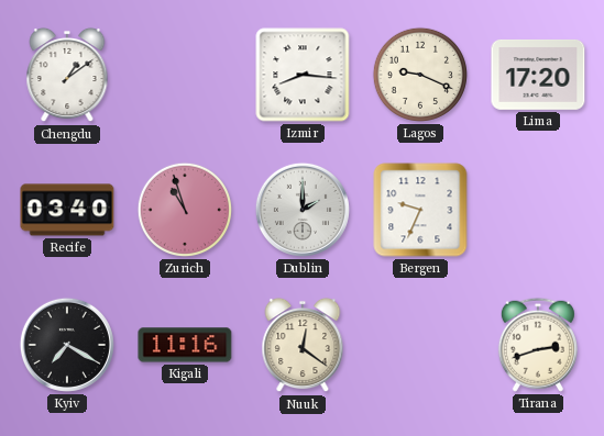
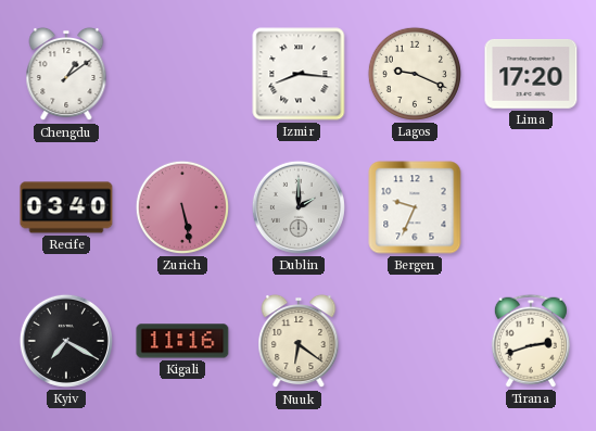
Zurich: 10:57 -> 5:28
Nuuk: 12:21 -> 6:21
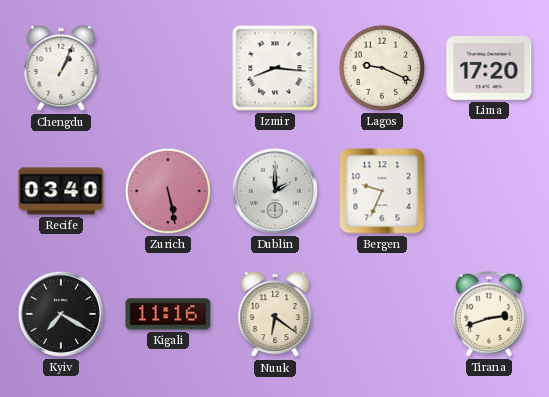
Chengdu: 1:09 -> 1:04
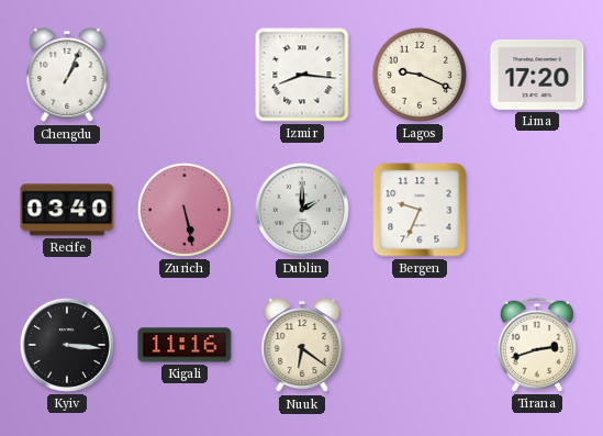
Kyiv: 7:20 -> 3:16
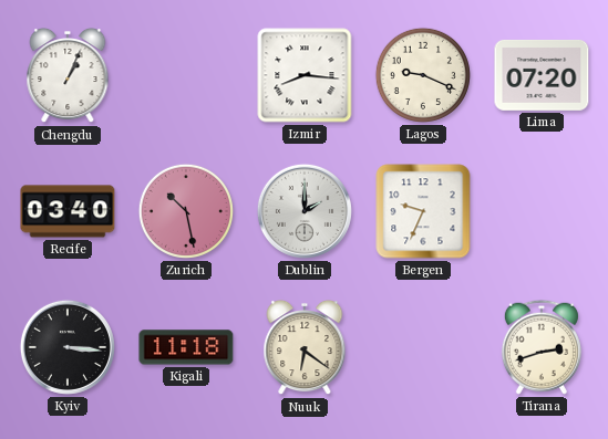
Lima: 17:20 -> 07:20
Zurich: 5:28 -> 10:28
Kigali: 11:16 -> 11:18
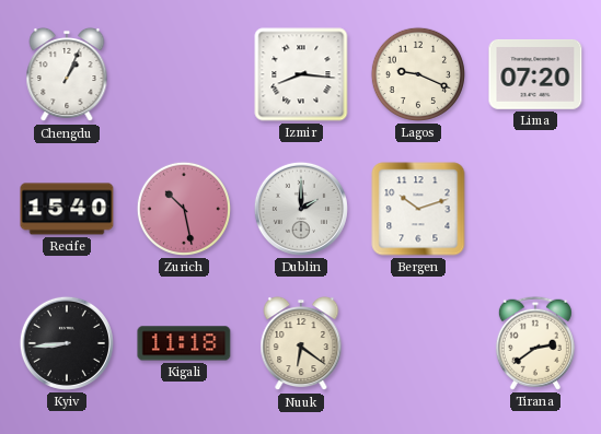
Recife: 03:40 -> 15:40
Bergen: 9:34 -> 10:12
Kyiv: 3:16 -> 8:44
Tirana: 2:42 -> 2:39
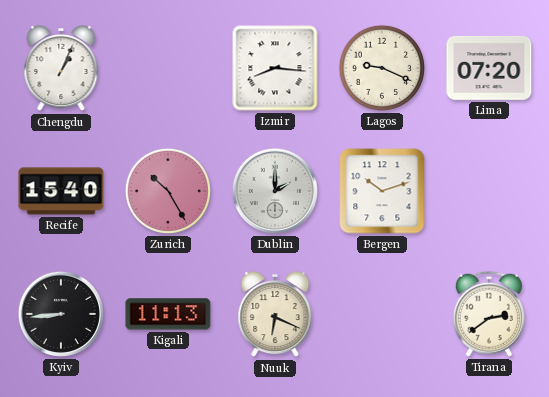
Zurich: 10:28 -> 10:25
Kigali: 11:18 -> 11:13
Nuuk: 6:21 -> 6:19
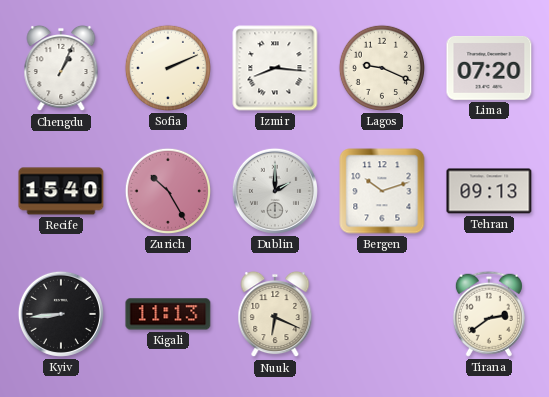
Sofia: none -> 2:11
Tehran: none -> 09:13
